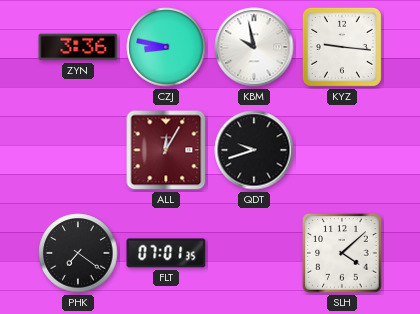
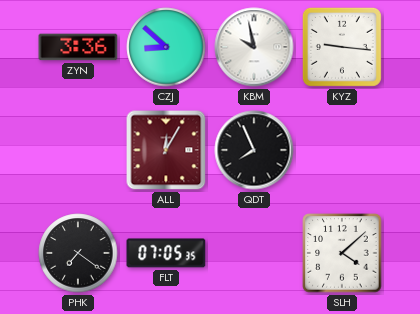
CZJ: 8:47 -> 8:52
QDT: 9:42 -> 7:56
FLT: 07:01 -> 07:05
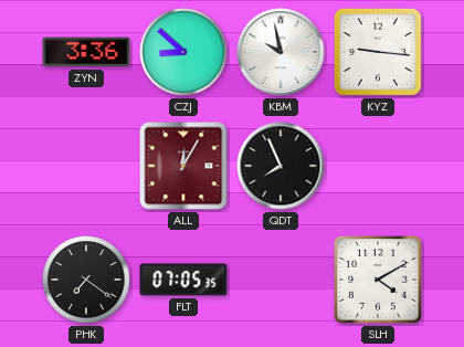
SLH: 4:08 -> 4:10
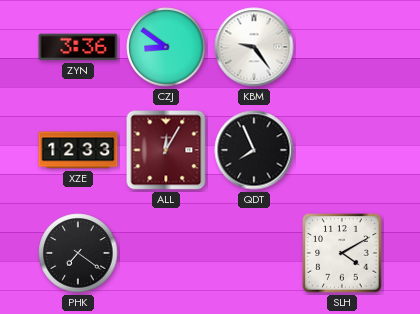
CZJ: 8:52 -> 8:51
KBM: 9:58 -> 9:24
KYZ: 9:16 -> none
XZE: none -> 12:33
FLT: 07:05 -> none
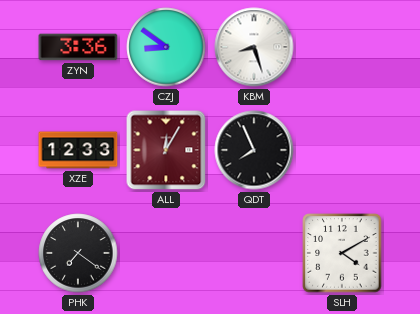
KBM: 9:24 -> 8:27
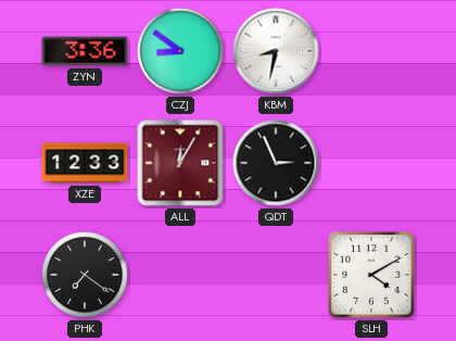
KBM: 8:27 -> 8:32
QDT: 7:56 -> 2:56
